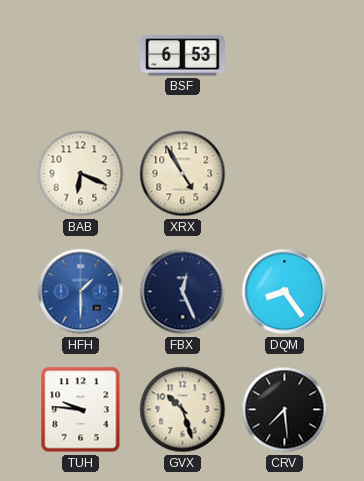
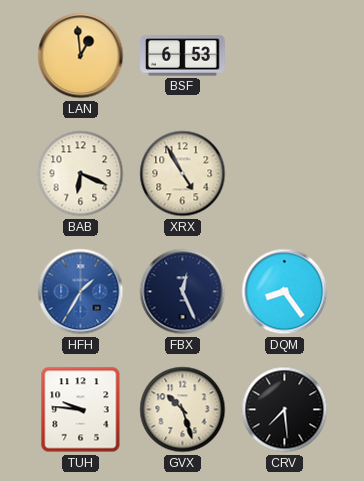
LAN: none -> 12:59
HFH: 1:30 -> 1:35
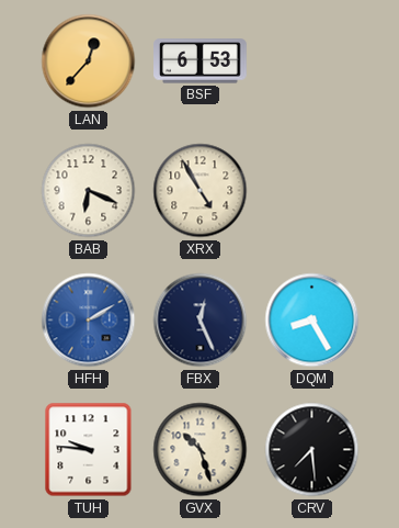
LAN: 12:59 -> 12:37
HFH: 1:35 -> 2:10
DQM: 8:24 -> 8:25
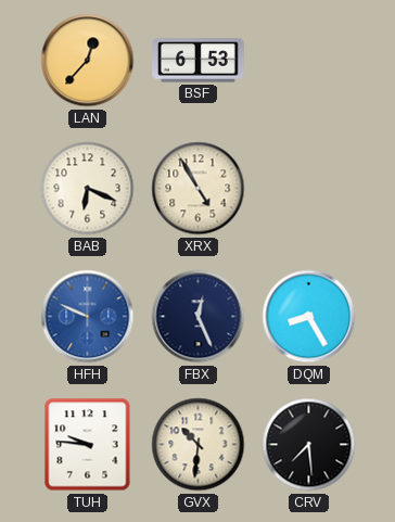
HFH: 2:10 -> 9:49
GVX: 10:27 -> 10:31
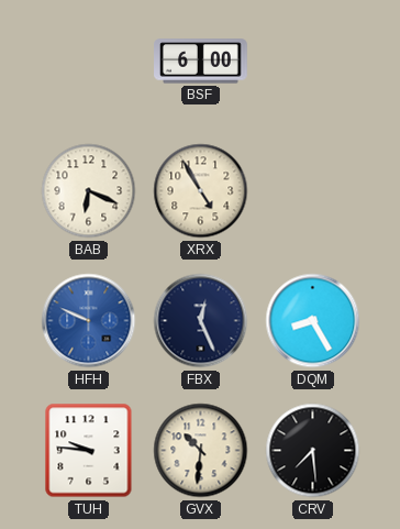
LAN: 12:37 -> none
BSF: 6:53 -> 6:00
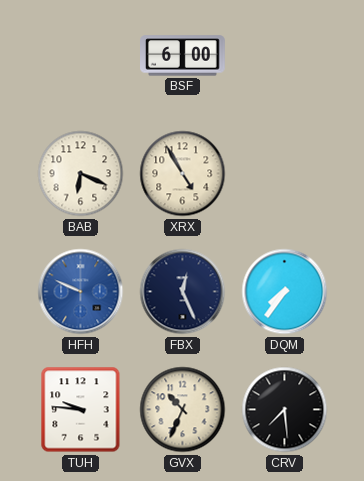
DQM: 8:25 -> 7:36
GVX: 10:31 -> 10:34
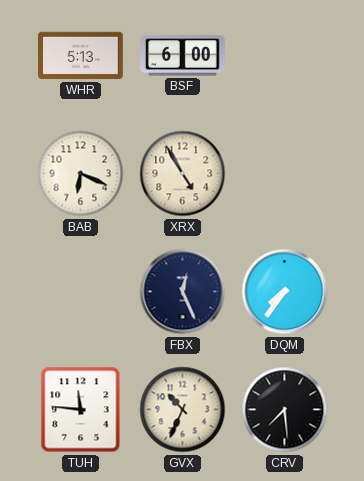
WHR: none -> 5:13
HFH: 9:49 -> none
TUH: 9:46 -> 11:46
